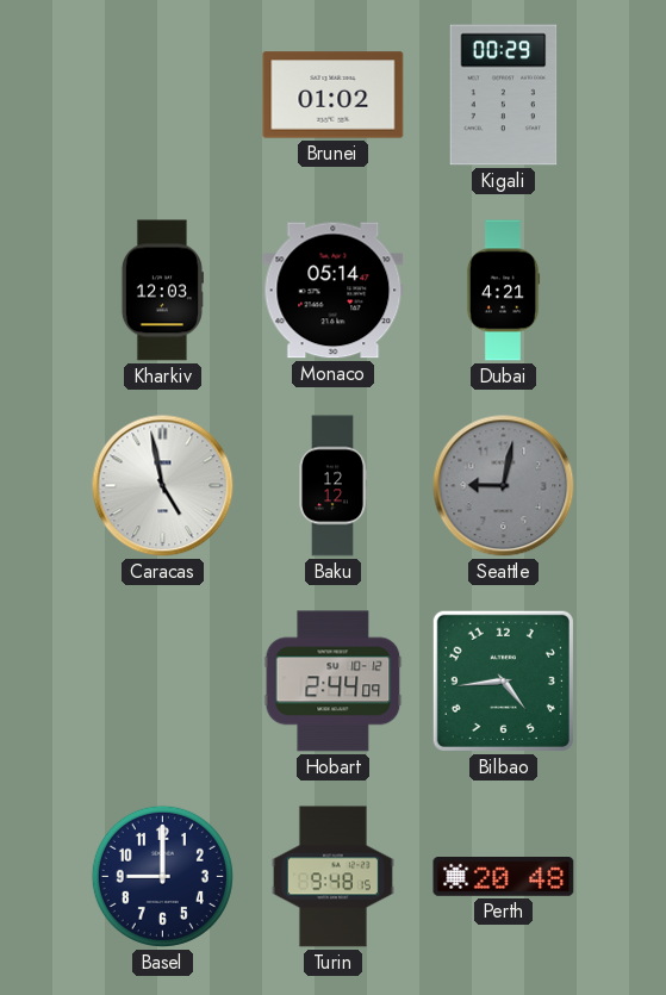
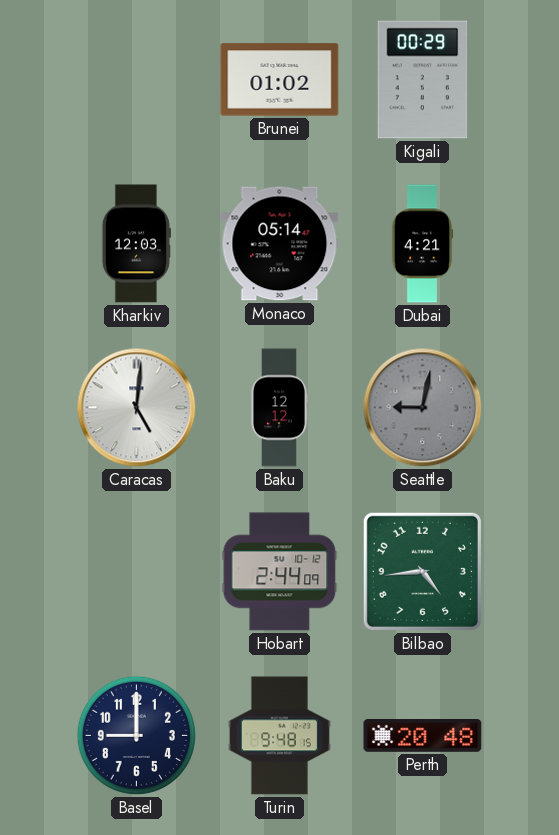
Caracas: 4:58 -> 5:01
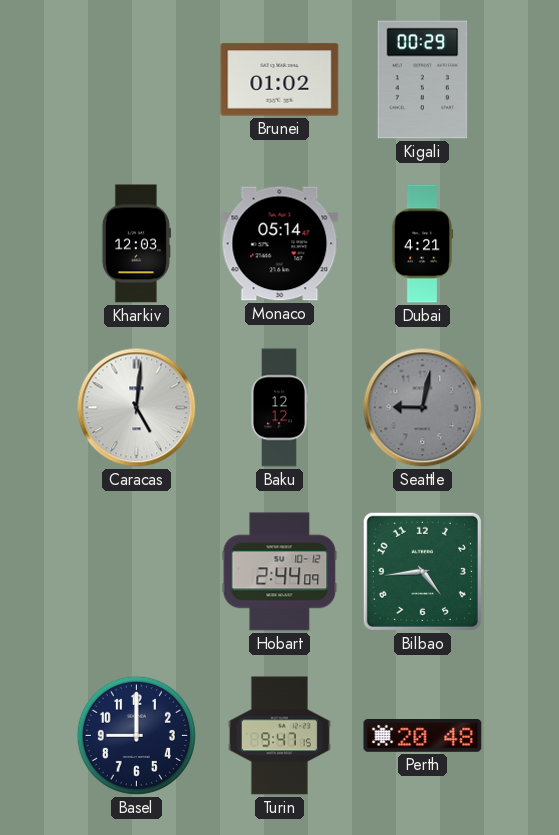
Turin: 9:48 -> 9:47
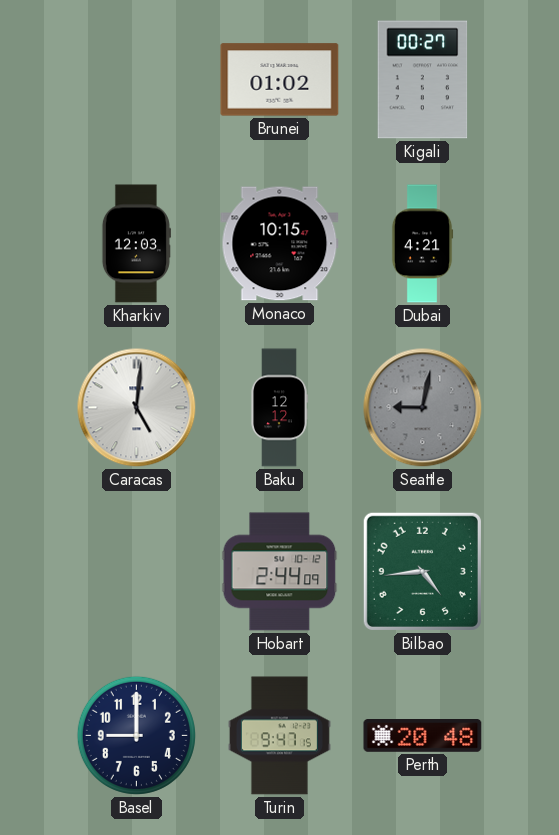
Kigali: 00:29 -> 00:27
Monaco: 05:14 -> 10:15
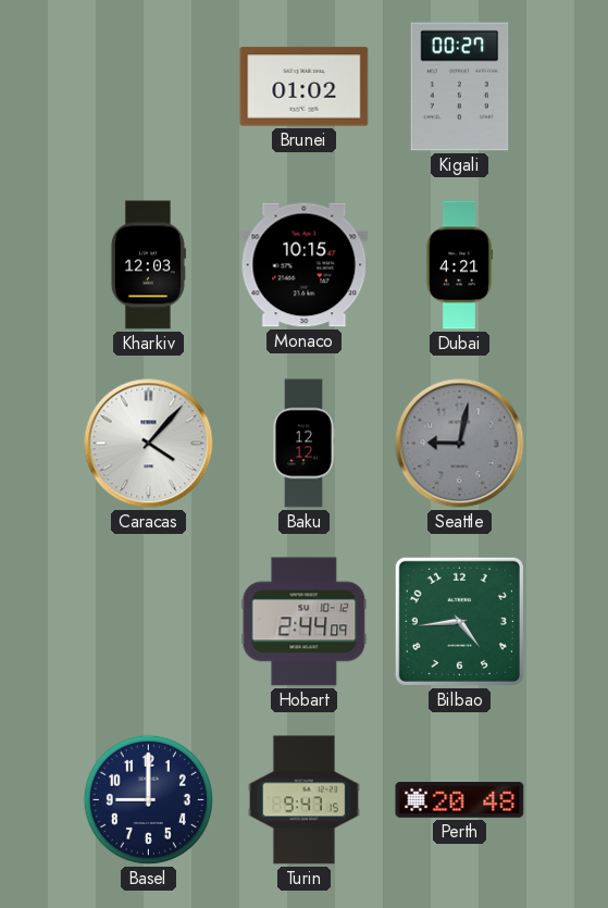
Caracas: 5:01 -> 4:07
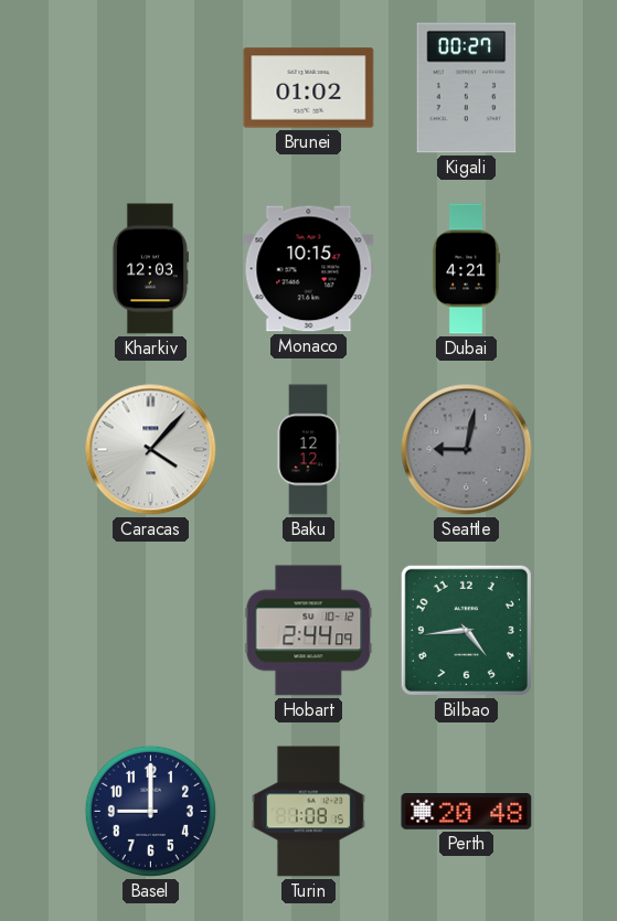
Turin: 9:47 -> 1:08
